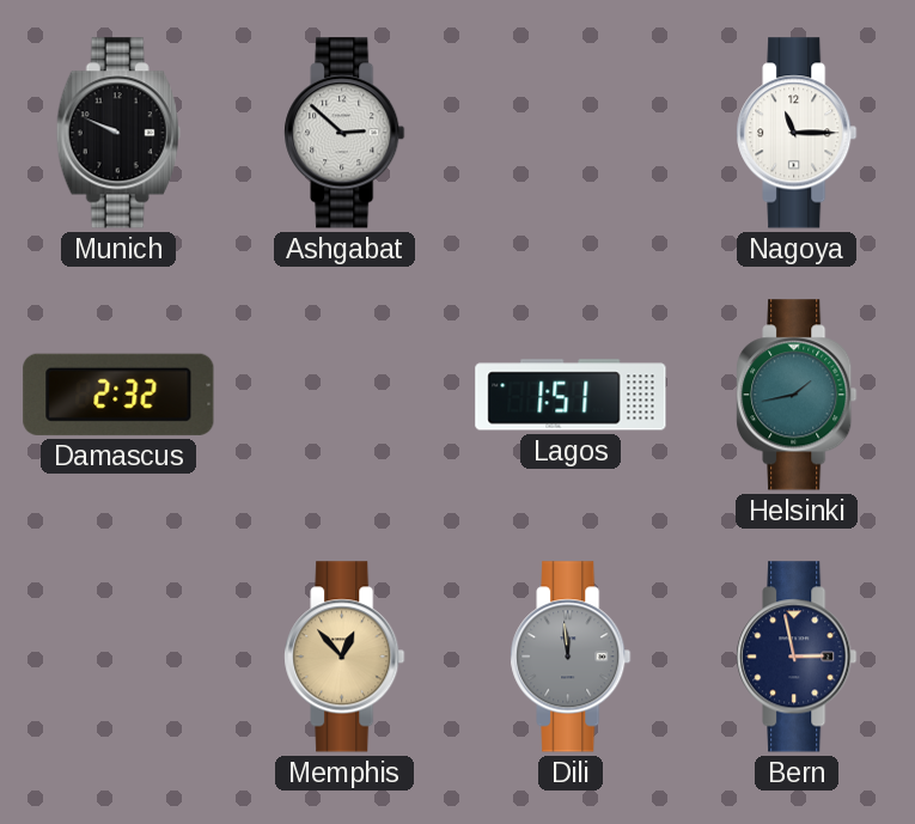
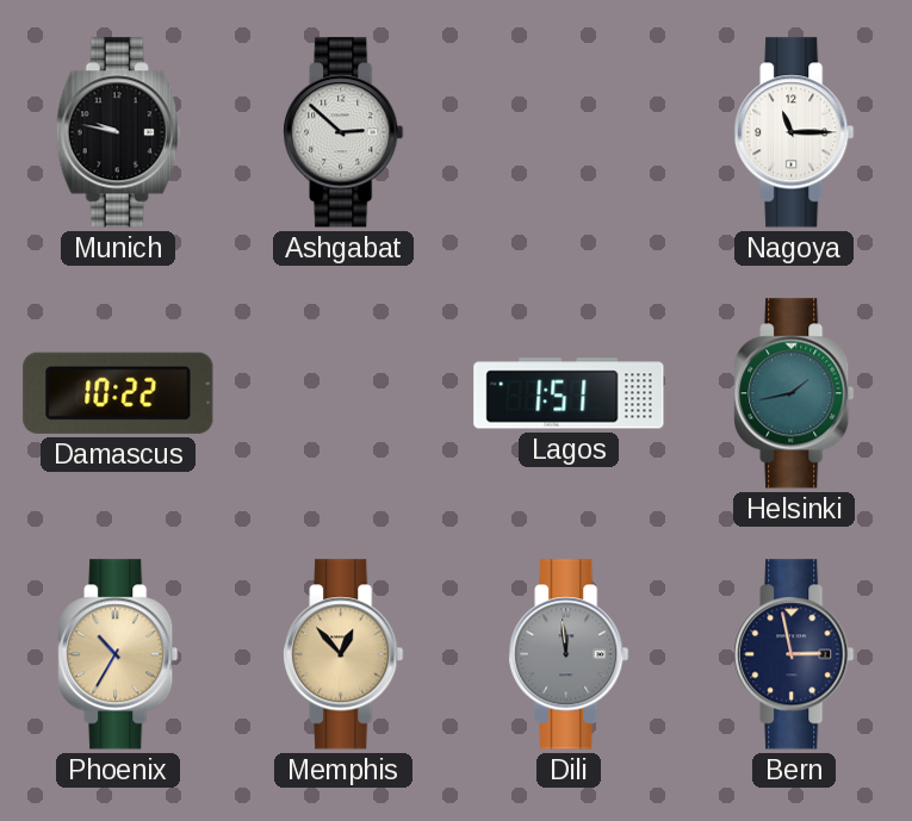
Munich: 9:49 -> 9:47
Damascus: 2:32 -> 10:22
Phoenix: none -> 10:35
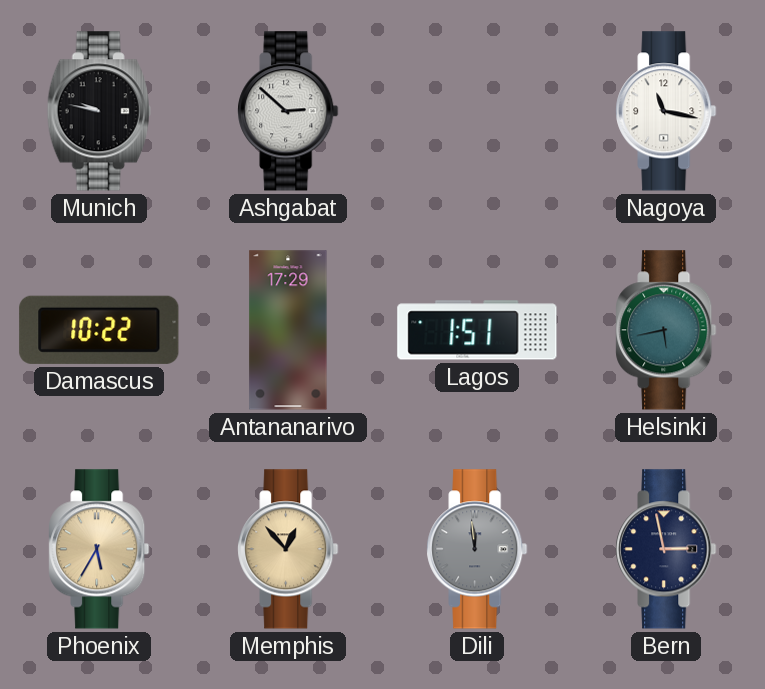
Nagoya: 11:15 -> 11:17
Antananarivo: none -> 17:29
Helsinki: 1:43 -> 5:43
Phoenix: 10:35 -> 5:35
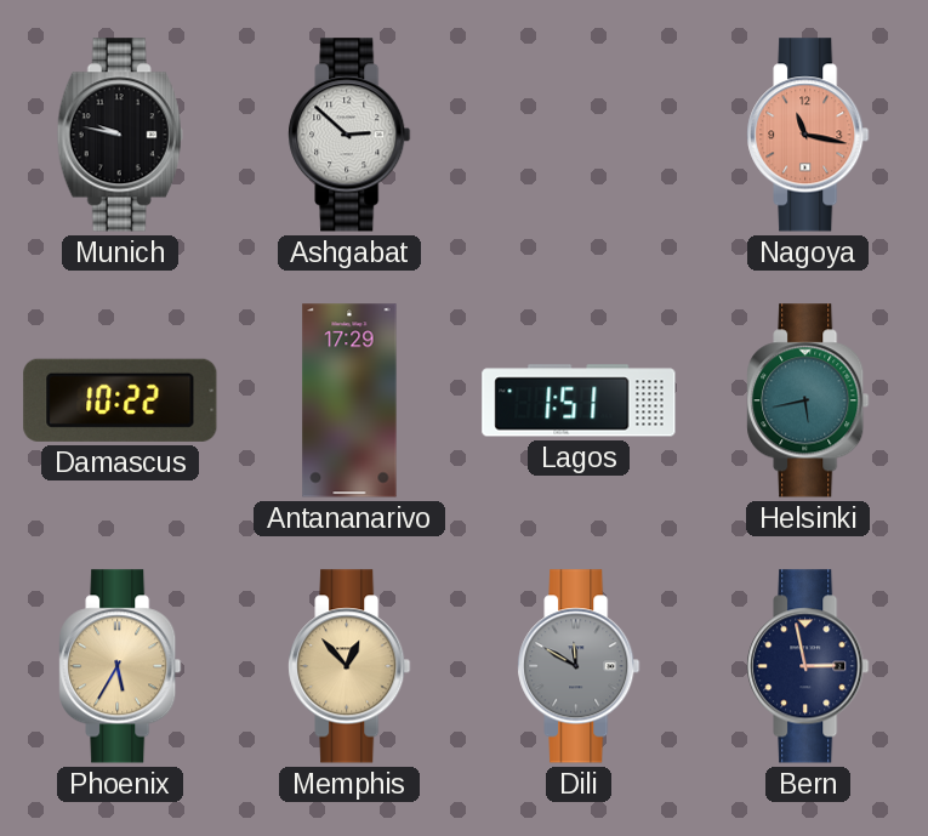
Nagoya dial: white -> salmon
Dili: 11:59 -> 11:50
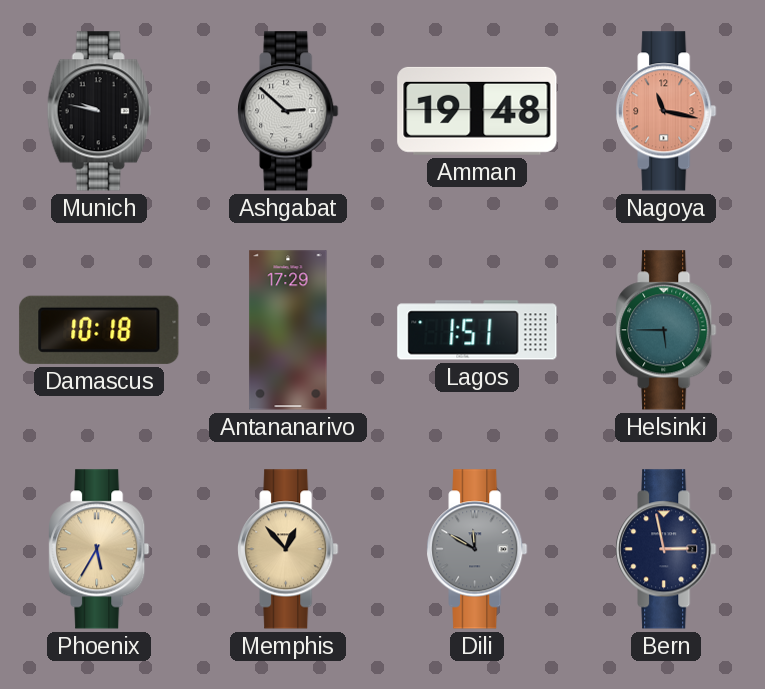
Amman: none -> 19:48
Damascus: 10:22 -> 10:18
Helsinki: 5:43 -> 5:45
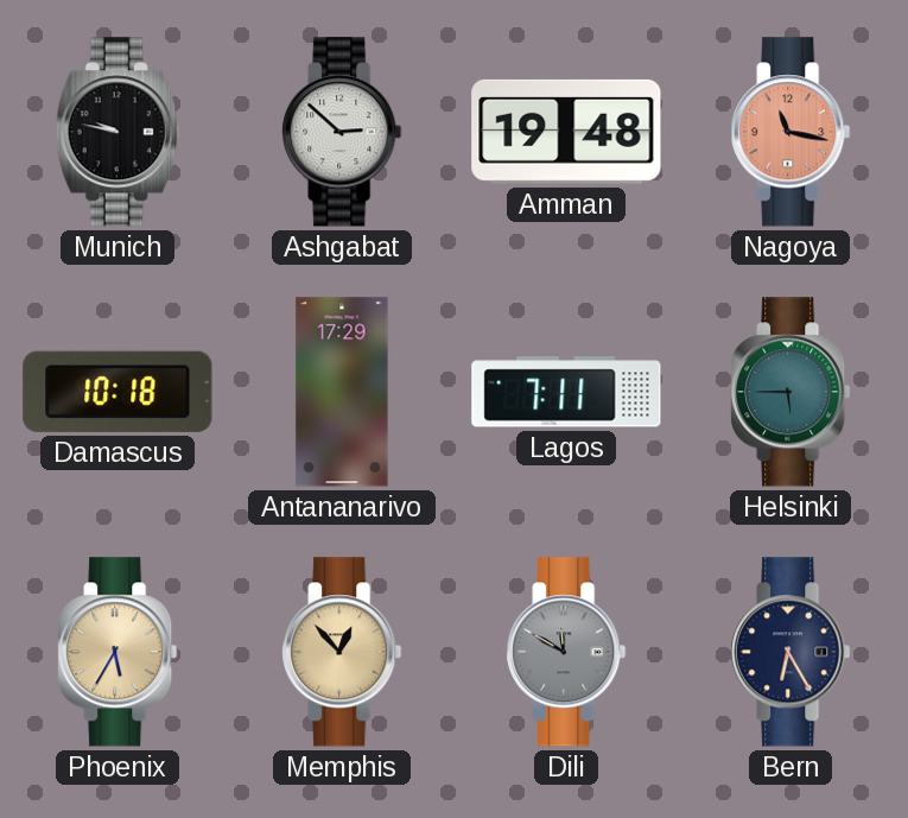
Lagos: 1:51 -> 7:11
Bern: 2:58 -> 6:25
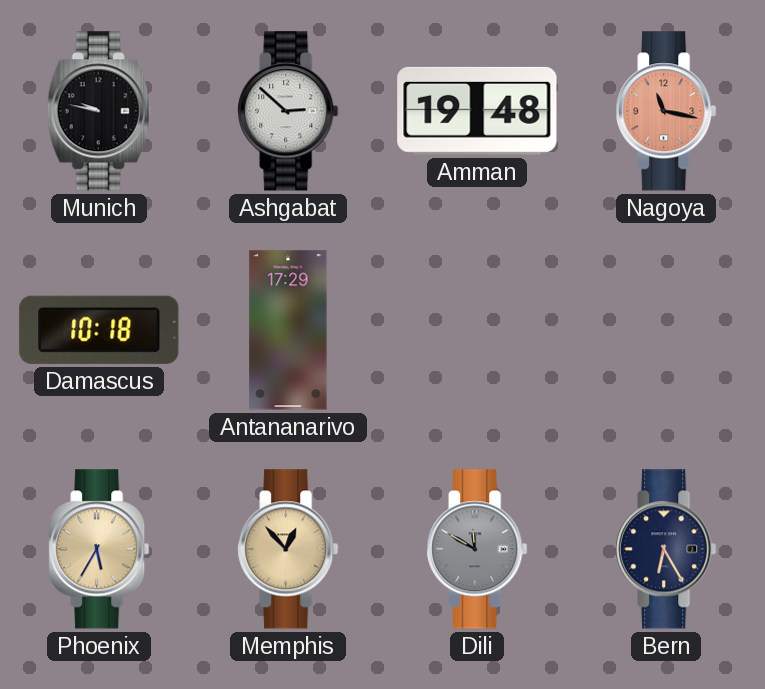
Lagos: 7:11 -> none
Helsinki: 5:45 -> none
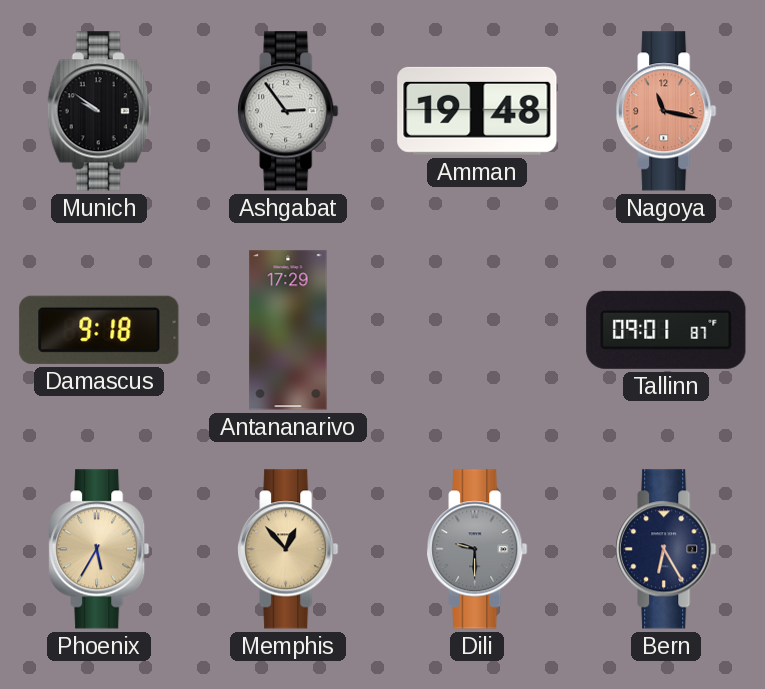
Munich: 9:47 -> 9:51
Ashgabat: 2:52 -> 2:54
Damascus: 10:18 -> 9:18
Tallinn: none -> 09:01
Dili: 11:50 -> 9:30
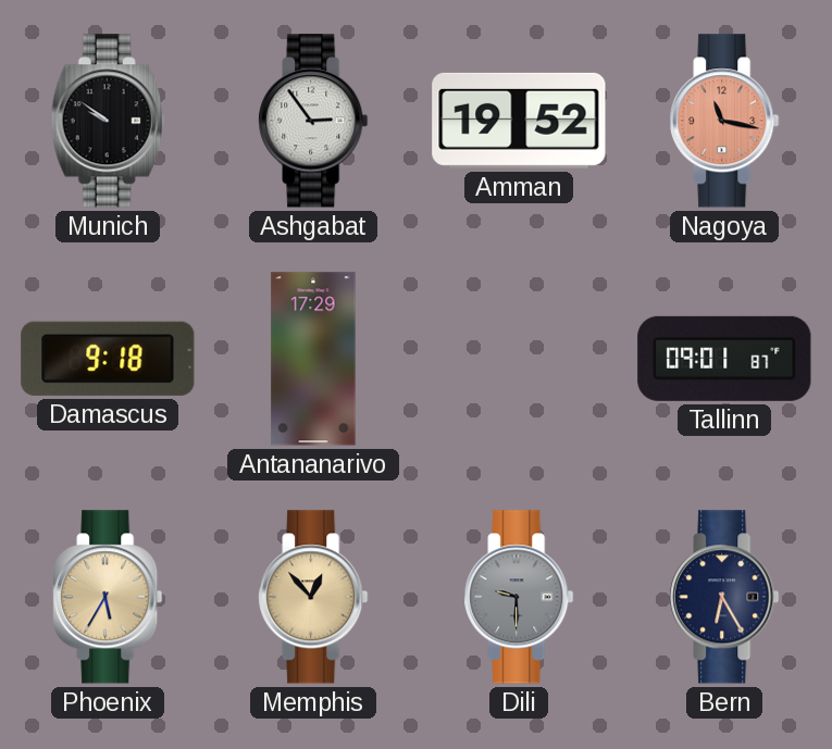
Amman: 19:48 -> 19:52
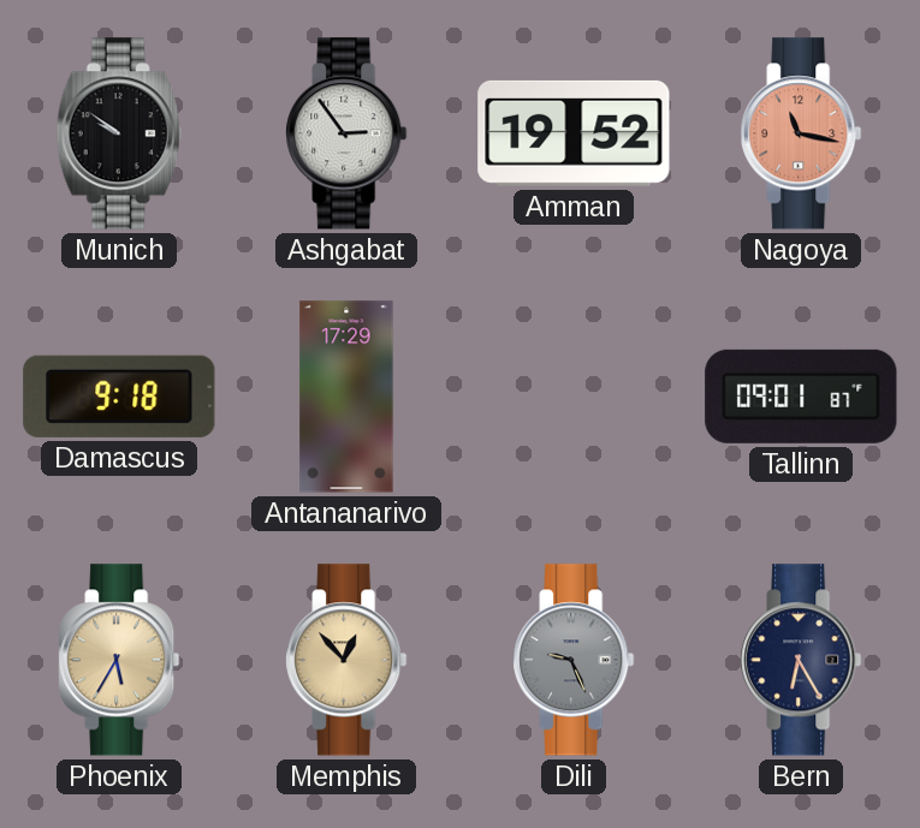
Dili: 9:30 -> 9:26
